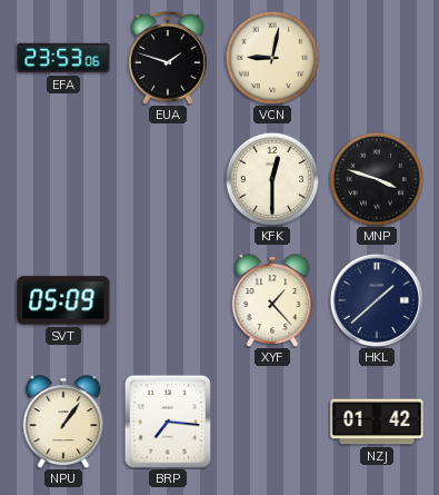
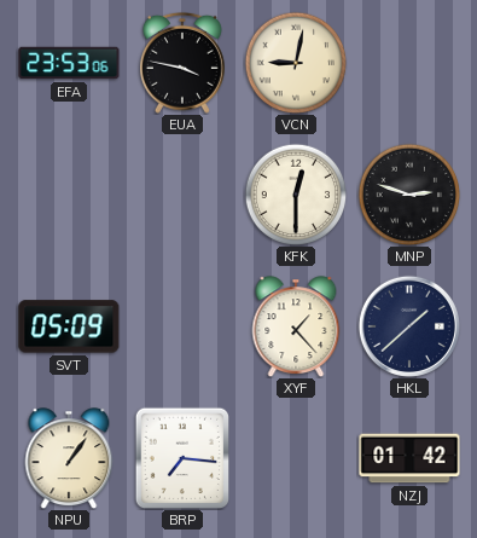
EUA: 1:48 -> 3:47
MNP: 3:48 -> 2:48
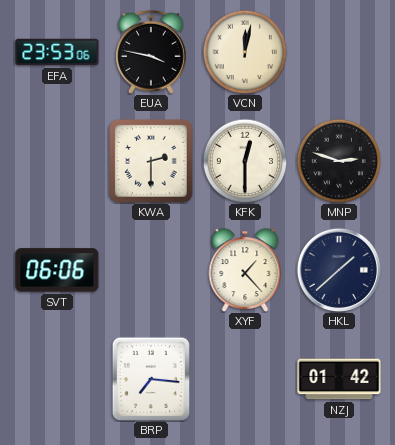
VCN: 9:02 -> 12:02
KWA: none -> 2:30
SVT: 05:09 -> 06:06
NPU: 1:06 -> none
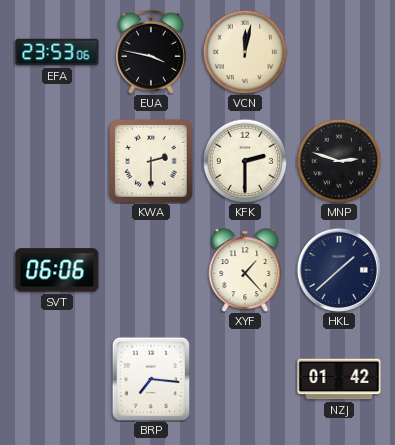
KFK: 12:30 -> 2:30
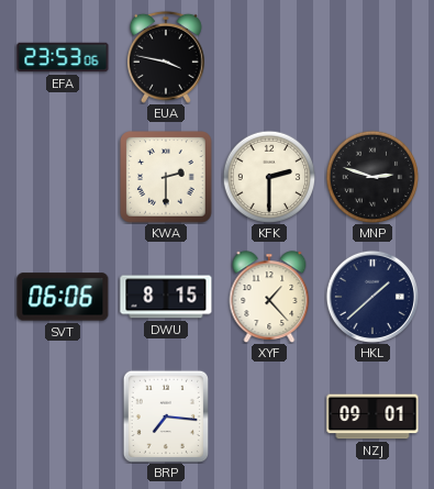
VCN: 12:02 -> none
DWU: none -> 8:15
NZJ: 01:42 -> 09:01
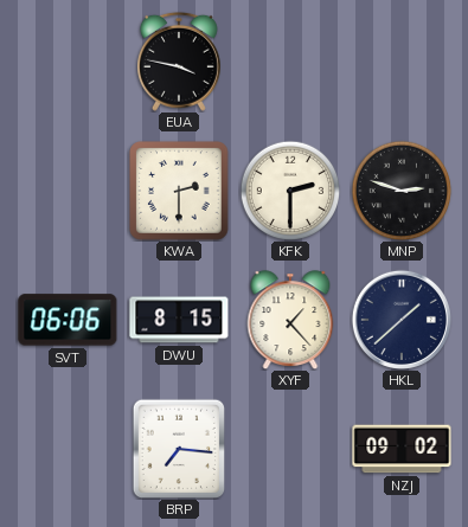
EFA: 23:53 -> none
NZJ: 09:01 -> 09:02
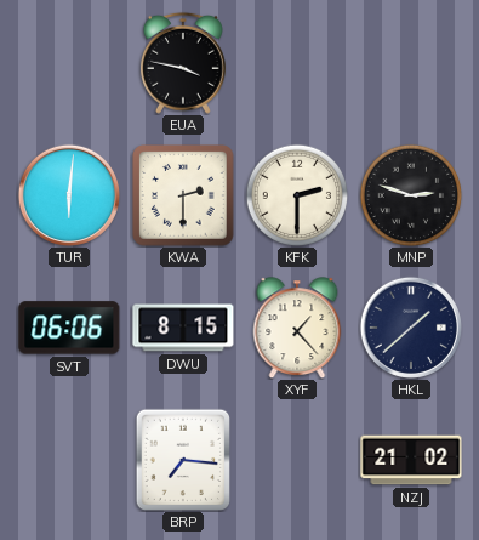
TUR: none -> 6:01
NZJ: 09:02 -> 21:02
